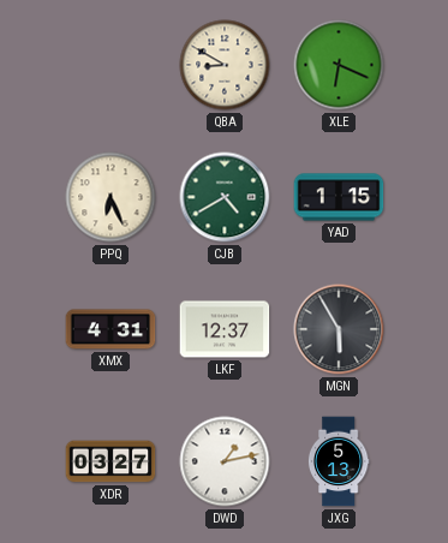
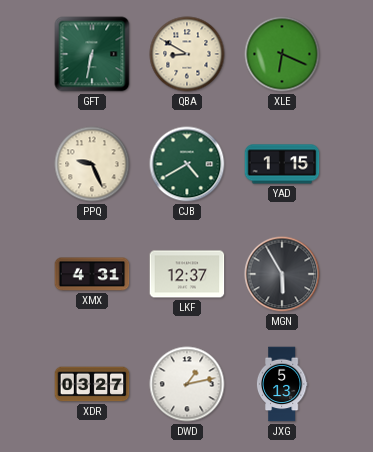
GFT: none -> 6:32
PPQ: 6:26 -> 9:26
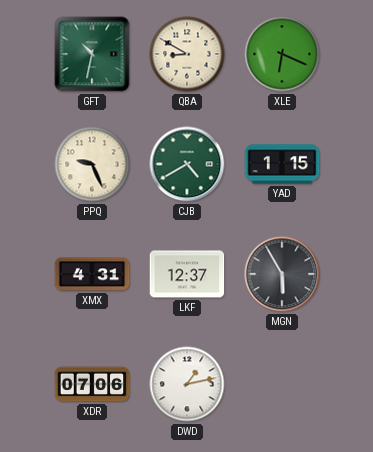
GFT: 6:32 -> 10:32
XDR: 03:27 -> 07:06
JXG: 5:13 -> none
